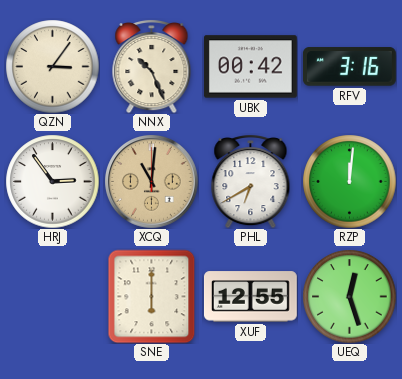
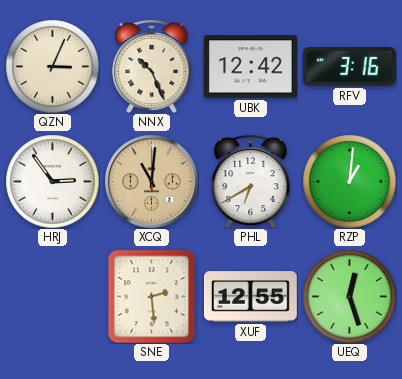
QZN: 3:06 -> 3:04
UBK: 00:42 -> 12:42
RZP: 12:01 -> 1:01
SNE: 6:00 -> 2:29
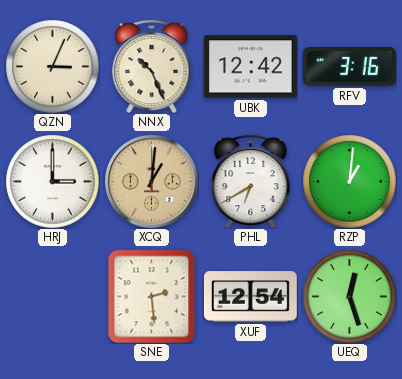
HRJ: 2:54 -> 3:00
XCQ: 11:01 -> 1:01
XUF: 12:55 -> 12:54
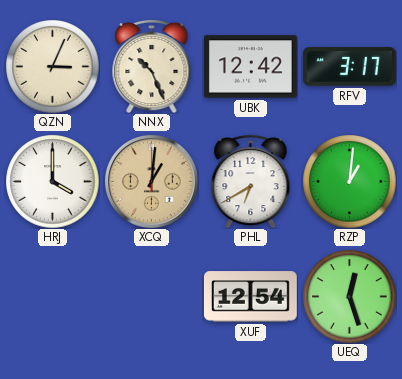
RFV: 3:16 -> 3:17
HRJ: 3:00 -> 4:00
SNE: 2:29 -> none
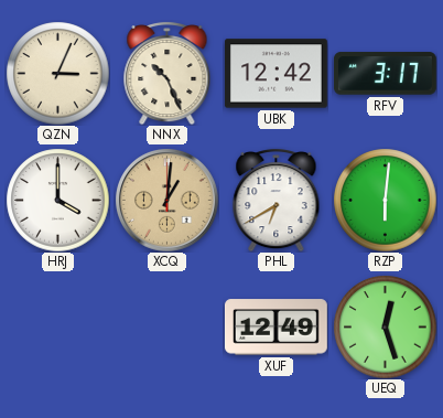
RZP: 1:01 -> 6:01
XUF: 12:54 -> 12:49
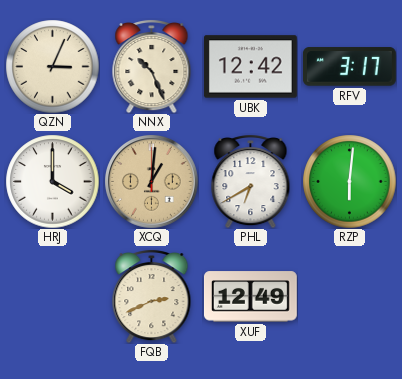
FQB: none -> 2:41
UEQ: 12:27 -> none
